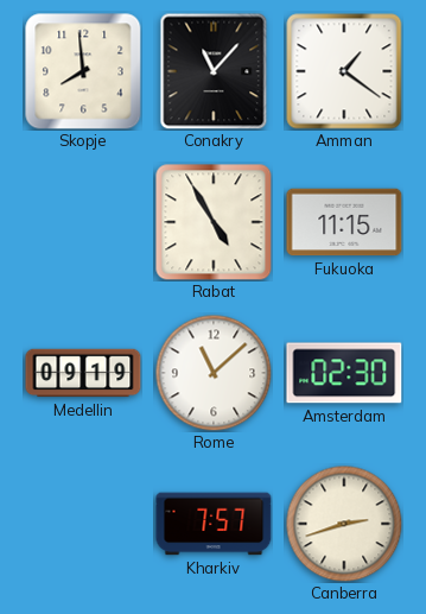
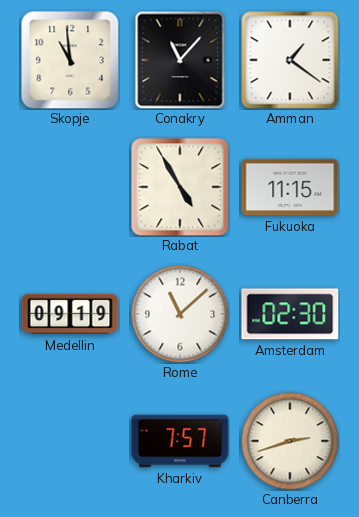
Skopje: 7:59 -> 10:59
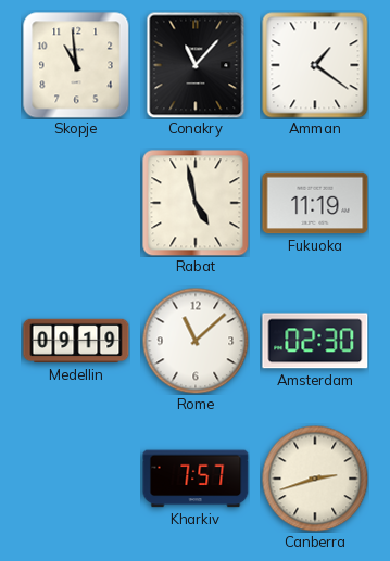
Rabat: 4:55 -> 4:58
Fukuoka: 11:15 -> 11:19
